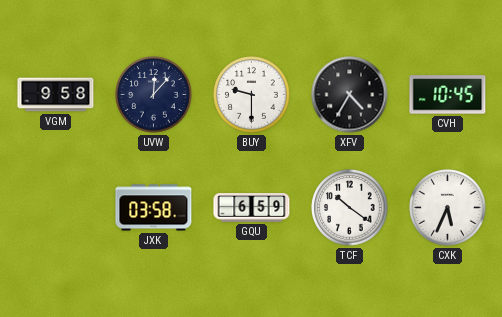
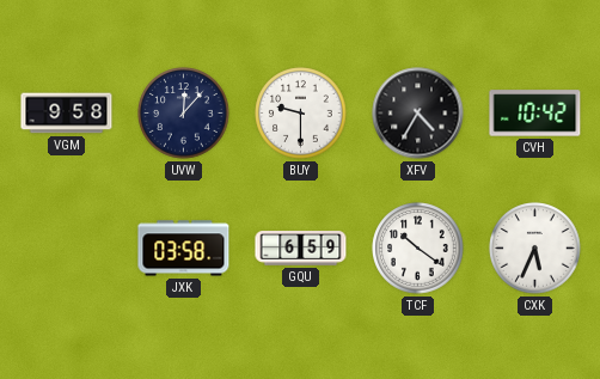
CVH: 10:45 -> 10:42
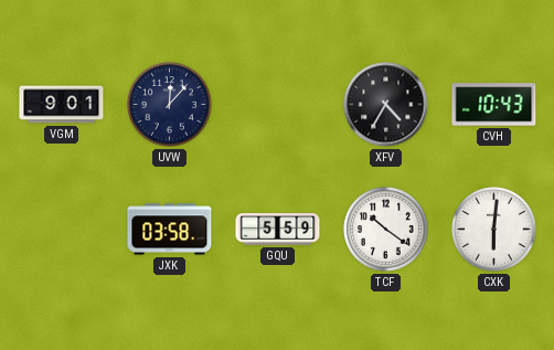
VGM: 9:58 -> 9:01
BUY: 9:30 -> none
CVH: 10:42 -> 10:43
GQU: 6:59 -> 5:59
CXK: 5:34 -> 6:01
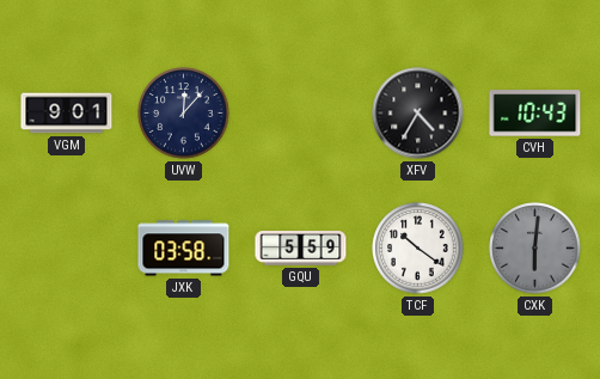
CXK dial: white -> grey
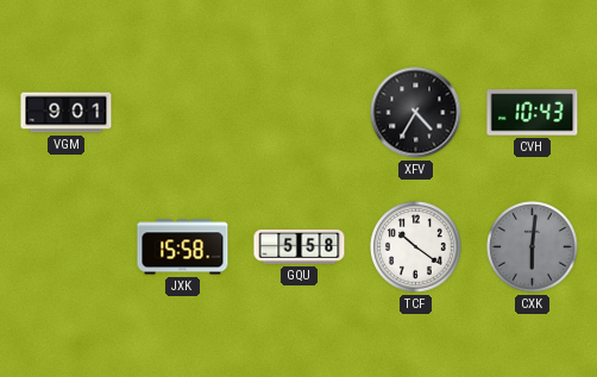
UVW: 12:07 -> none
JXK: 03:58 -> 15:58
GQU: 5:59 -> 5:58
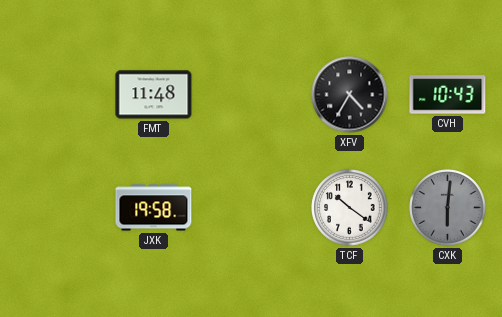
VGM: 9:01 -> none
FMT: none -> 11:48
JXK: 15:58 -> 19:58
GQU: 5:58 -> none
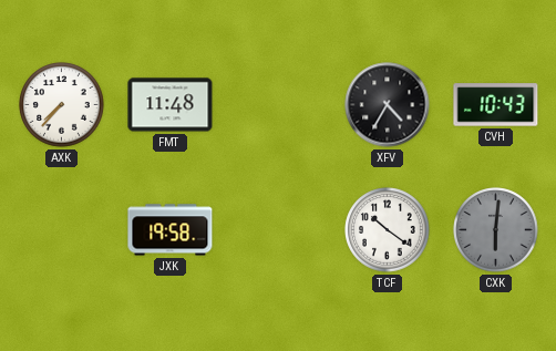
AXK: none -> 7:37
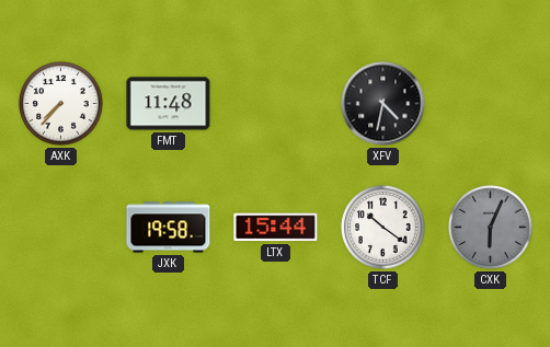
XFV: 4:35 -> 4:32
CVH: 10:43 -> none
LTX: none -> 15:44
CXK: 6:01 -> 6:04
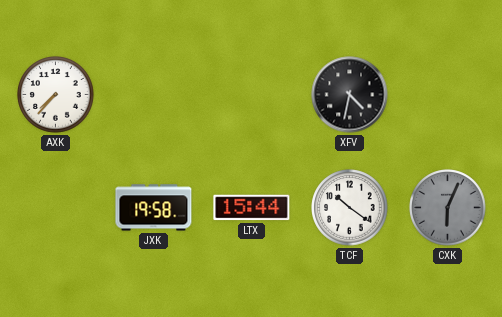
FMT: 11:48 -> none
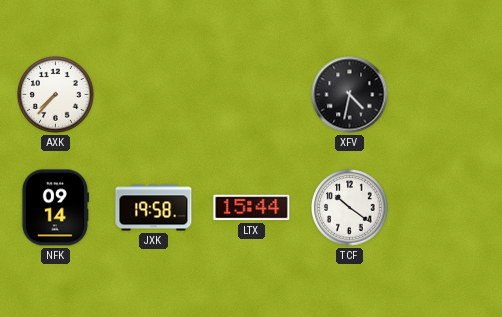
NFK: none -> 09:14
CXK: 6:04 -> none
